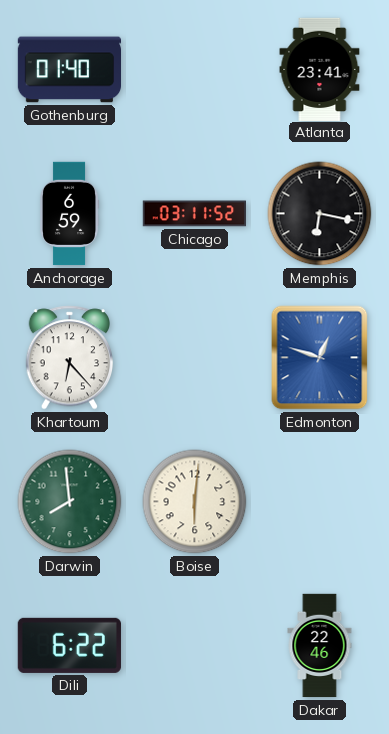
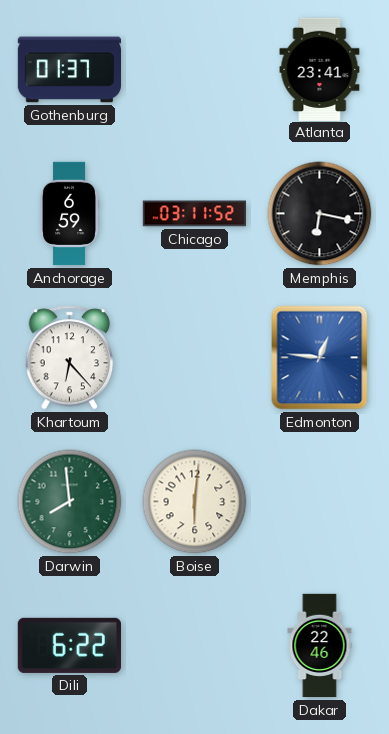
Gothenburg: 01:40 -> 01:37
Edmonton: 12:48 -> 12:46
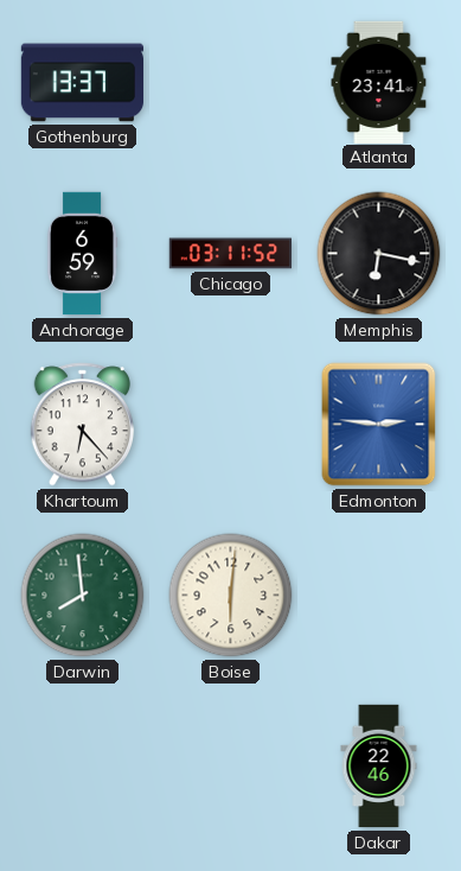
Gothenburg: 01:37 -> 13:37
Edmonton: 12:46 -> 2:46
Dili: 6:22 -> none
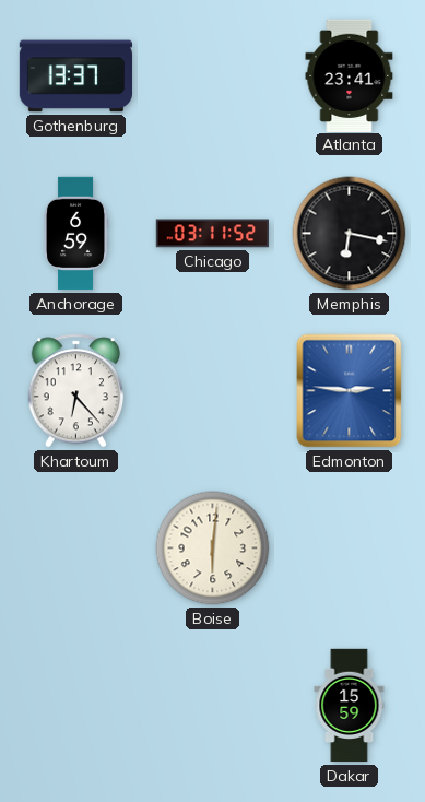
Darwin: 7:59 -> none
Dakar: 22:46 -> 15:59
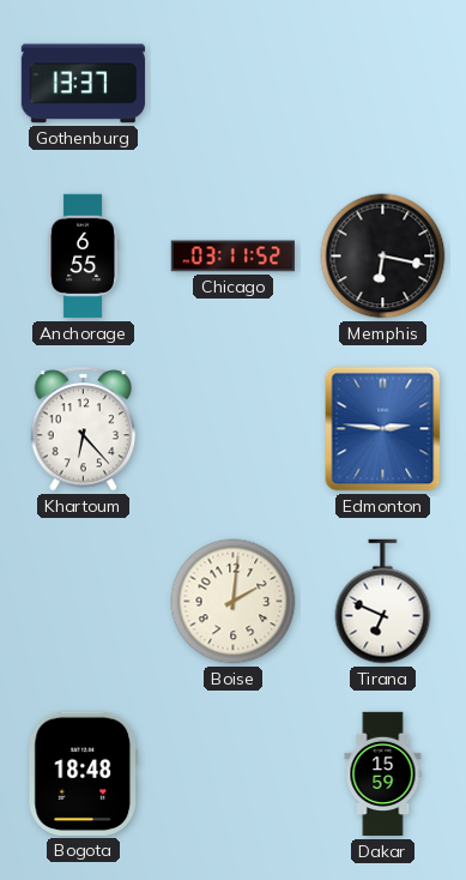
Atlanta: 23:41 -> none
Anchorage: 6:59 -> 6:55
Boise: 6:01 -> 2:01
Tirana: none -> 6:49
Bogota: none -> 18:48
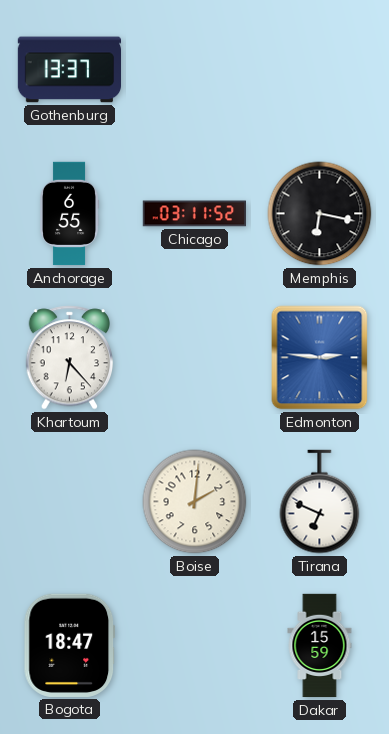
Bogota: 18:48 -> 18:47
